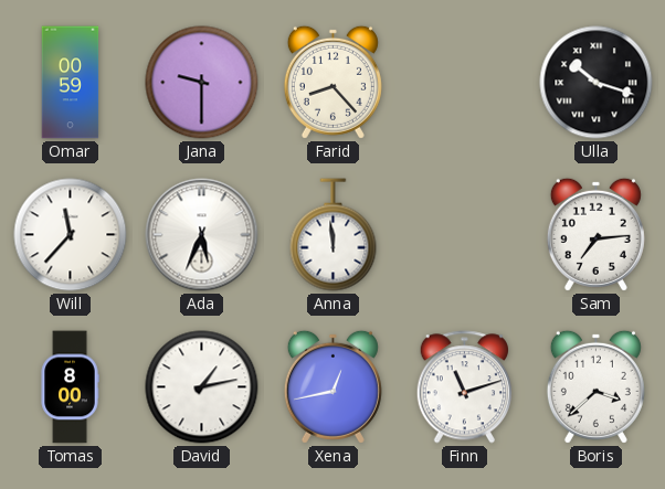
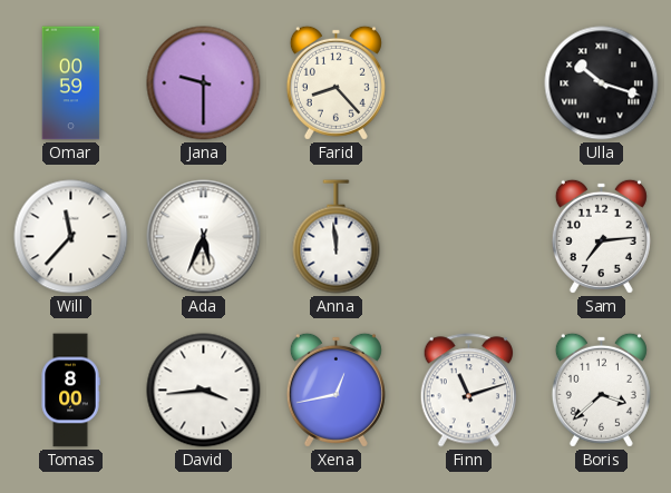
David: 1:13 -> 3:44
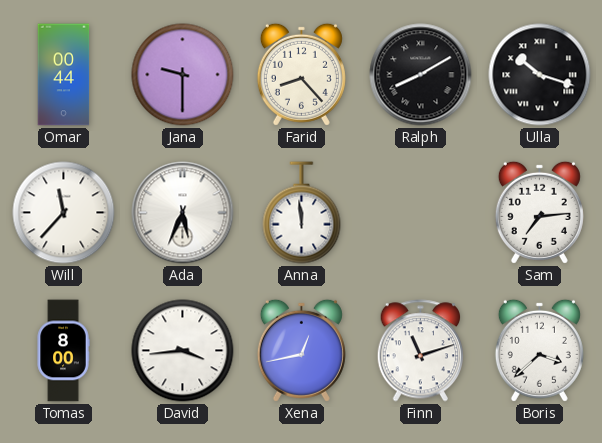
Omar: 00:59 -> 00:44
Ralph: none -> 8:10
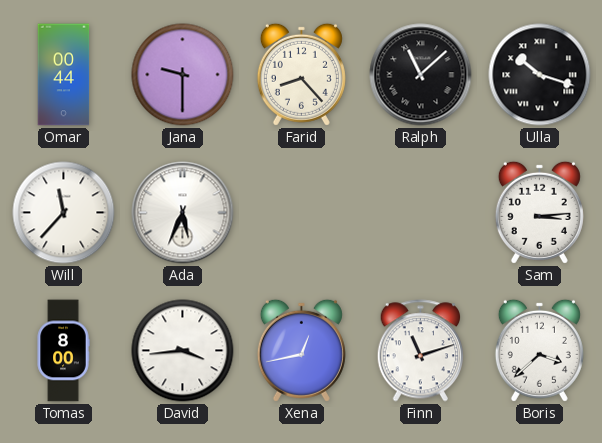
Ralph: 8:10 -> 11:08
Anna: 11:59 -> none
Sam: 7:14 -> 3:14
